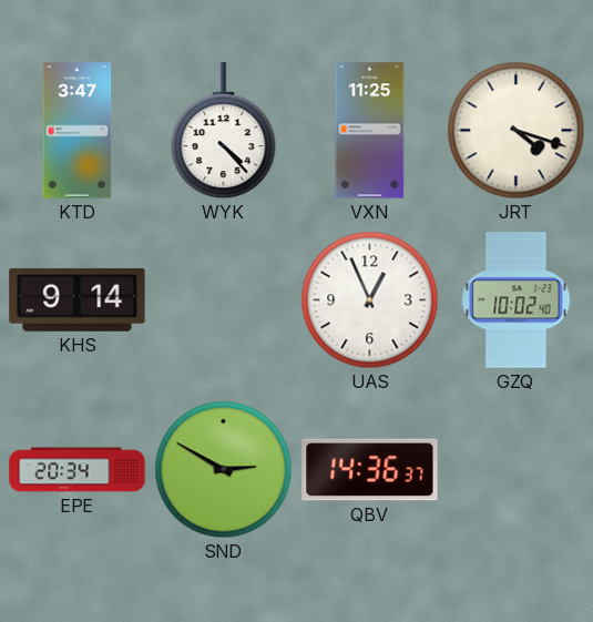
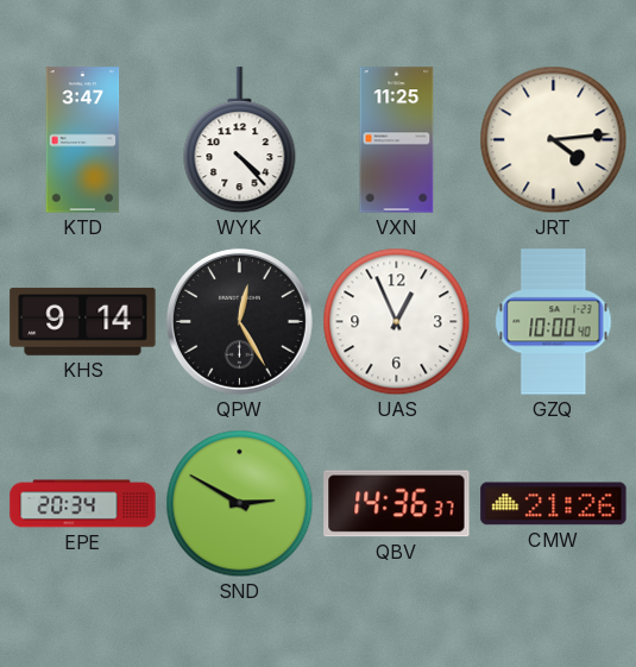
JRT: 4:18 -> 4:14
QPW: none -> 12:25
GZQ: 10:02 -> 10:00
CMW: none -> 21:26
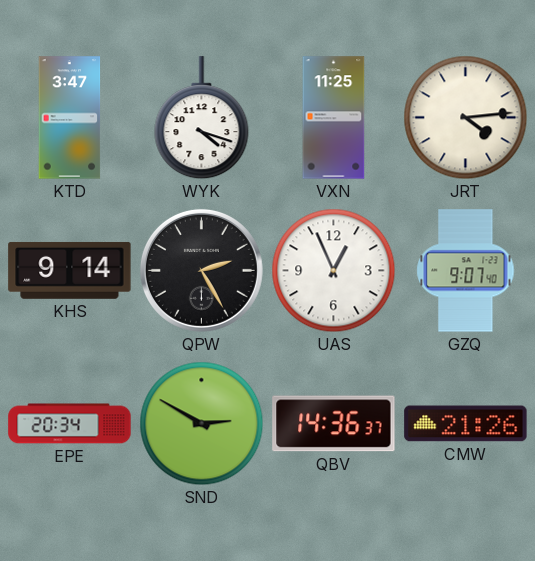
WYK: 4:23 -> 4:18
QPW: 12:25 -> 2:25
GZQ: 10:00 -> 9:07
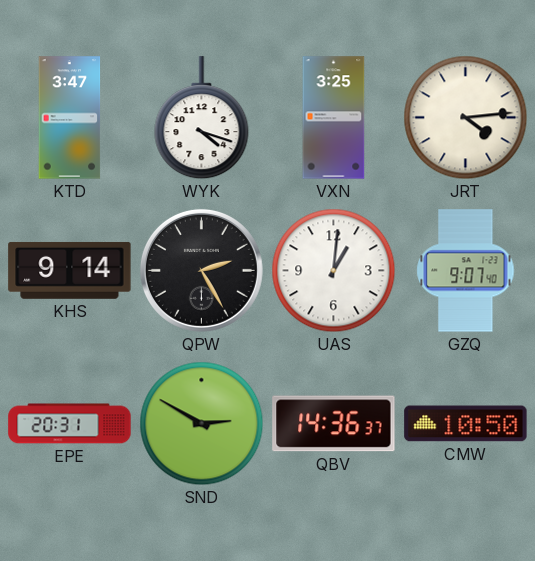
VXN: 11:25 -> 3:25
UAS: 12:56 -> 1:01
EPE: 20:34 -> 20:31
CMW: 21:26 -> 10:50
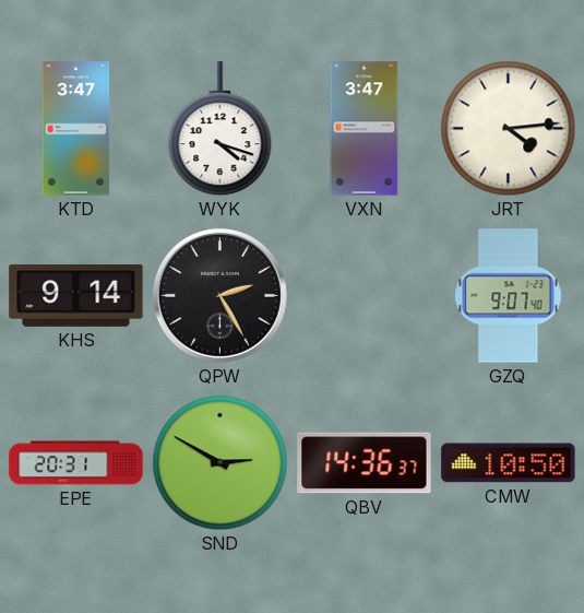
VXN: 3:25 -> 3:47
UAS: 1:01 -> none
